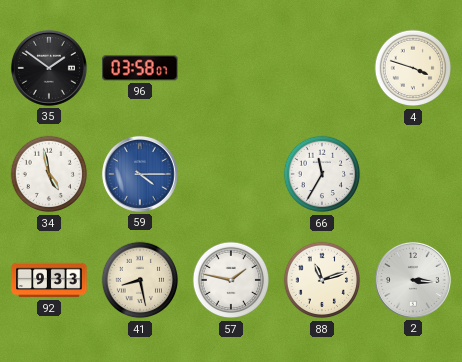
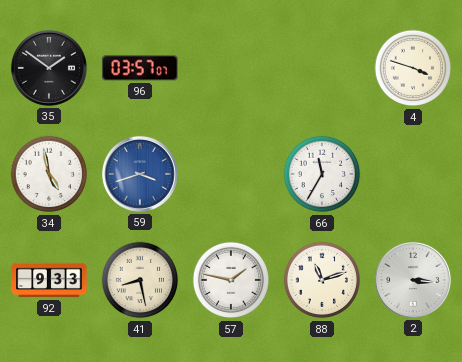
96: 03:58 -> 03:57
59: 4:15 -> 3:42
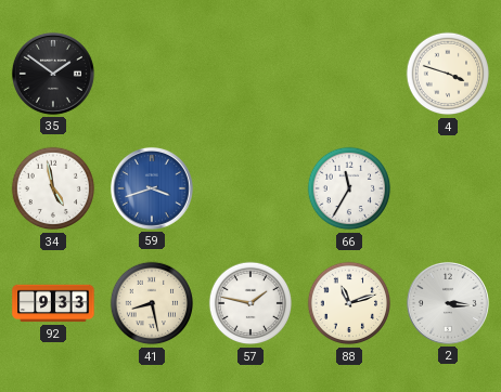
96: 03:57 -> none
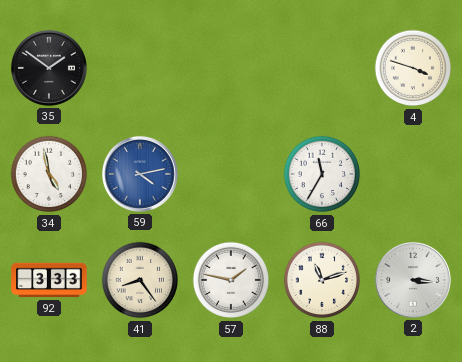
59: 3:42 -> 4:13
92: 9:33 -> 3:33
41: 8:28 -> 8:24
